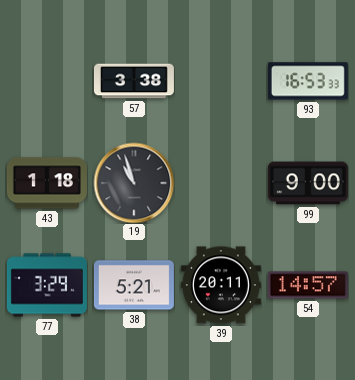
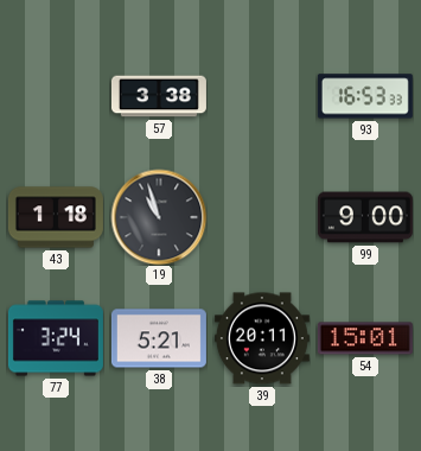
77: 3:29 -> 3:24
54: 14:57 -> 15:01
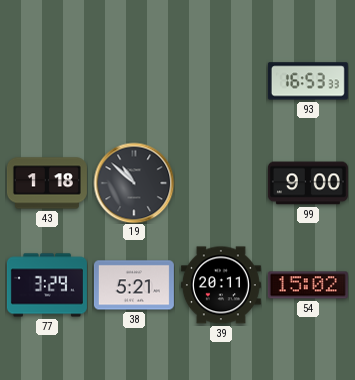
57: 3:38 -> none
19: 10:57 -> 10:52
77: 3:24 -> 3:29
54: 15:01 -> 15:02
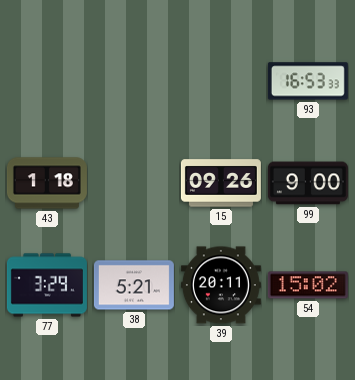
19: 10:52 -> none
15: none -> 09:26
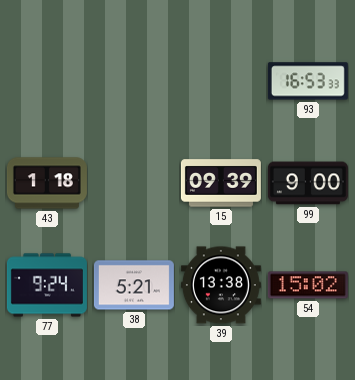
15: 09:26 -> 09:39
77: 3:29 -> 9:24
39: 20:11 -> 13:38
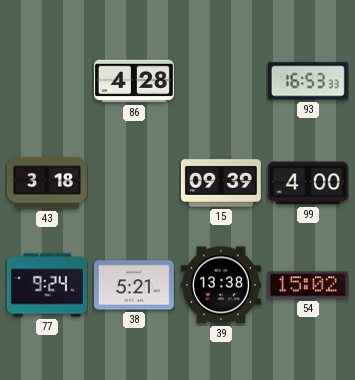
86: none -> 4:28
43: 1:18 -> 3:18
99: 9:00 -> 4:00
